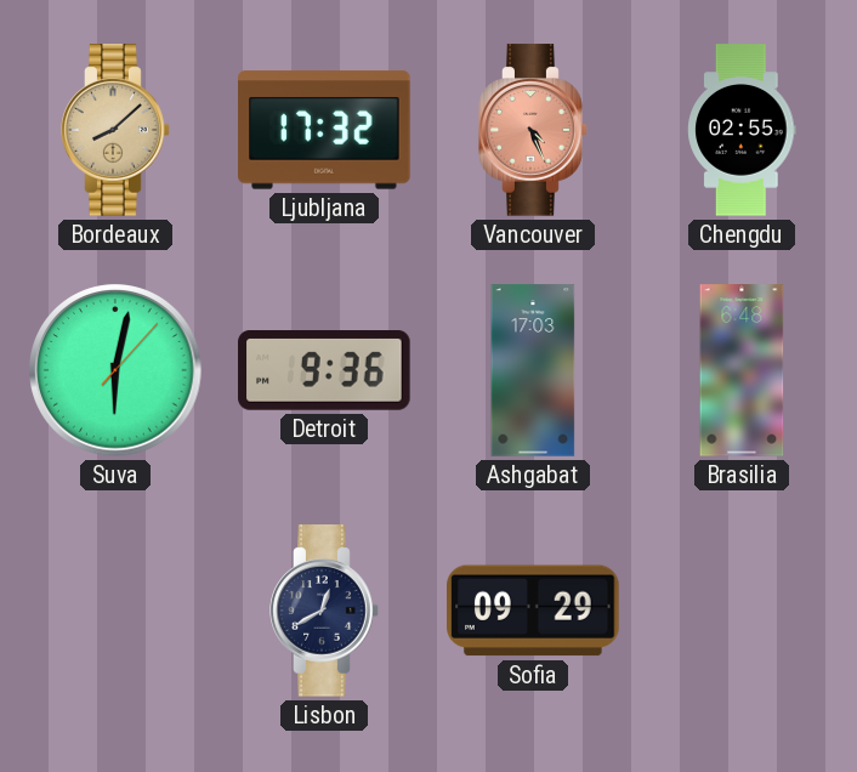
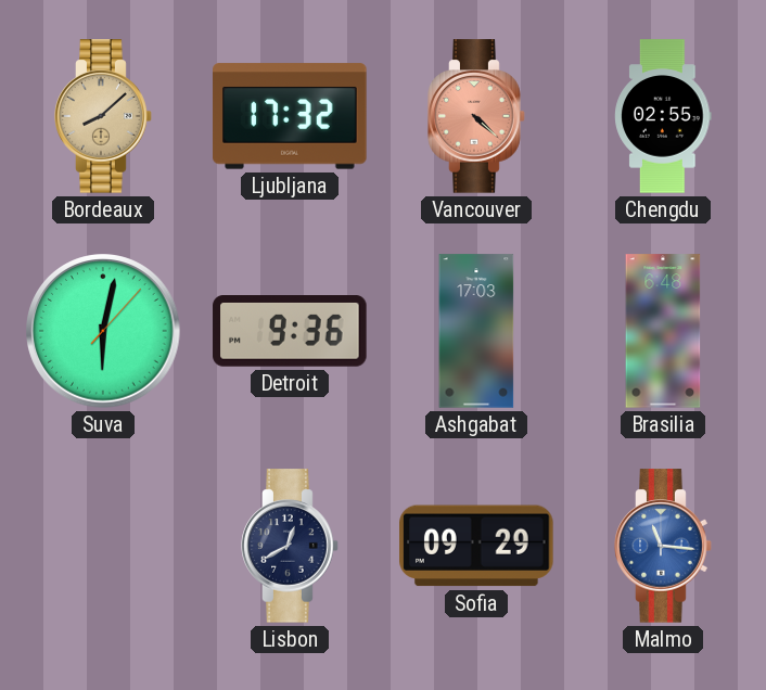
Vancouver: 4:26 -> 4:22
Malmo: none -> 11:16
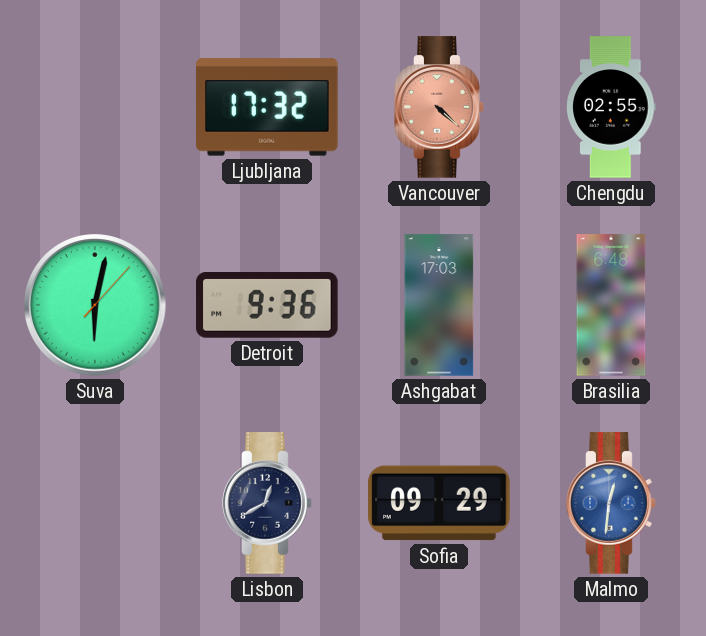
Bordeaux: 8:08 -> none
Malmo: 11:16 -> 12:31
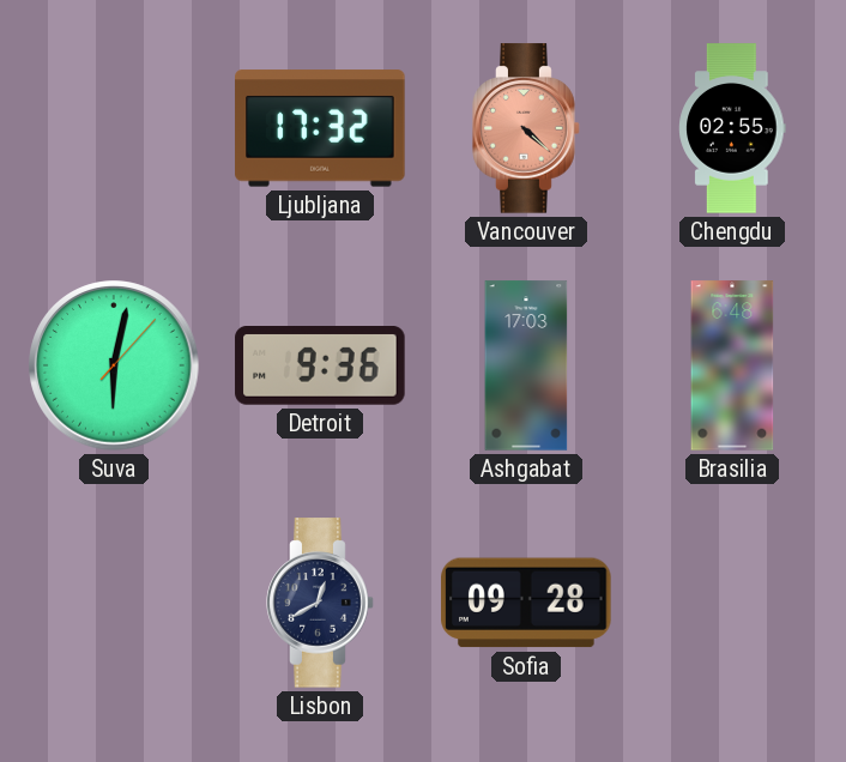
Sofia: 09:29 -> 09:28
Malmo: 12:31 -> none
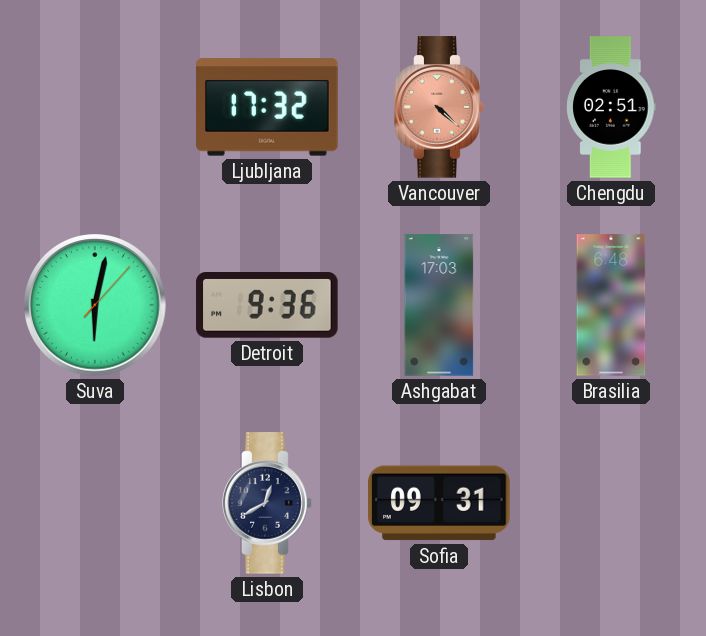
Chengdu: 02:55 -> 02:51
Sofia: 09:28 -> 09:31
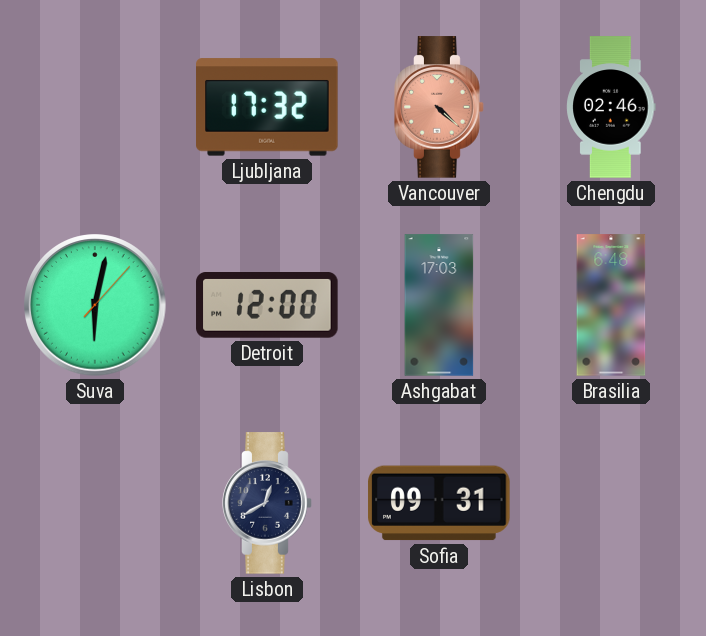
Chengdu: 02:51 -> 02:46
Detroit: 9:36 -> 12:00
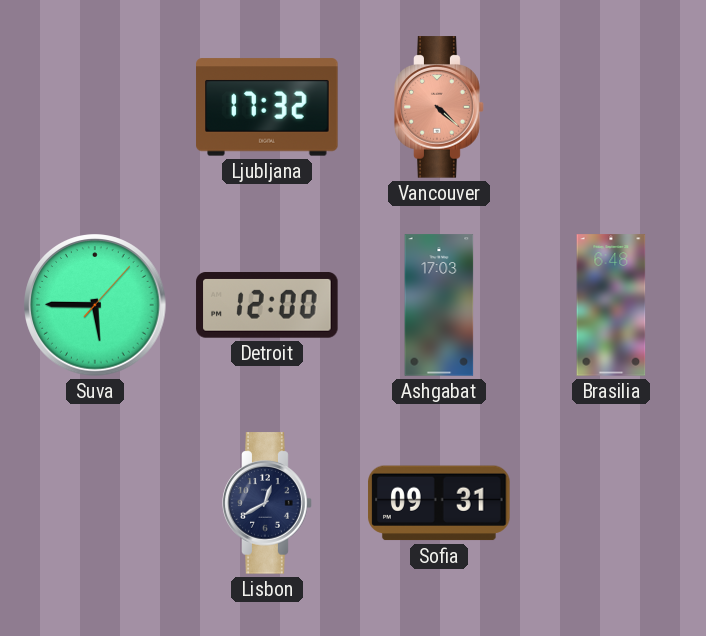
Chengdu: 02:46 -> none
Suva: 6:02 -> 5:45
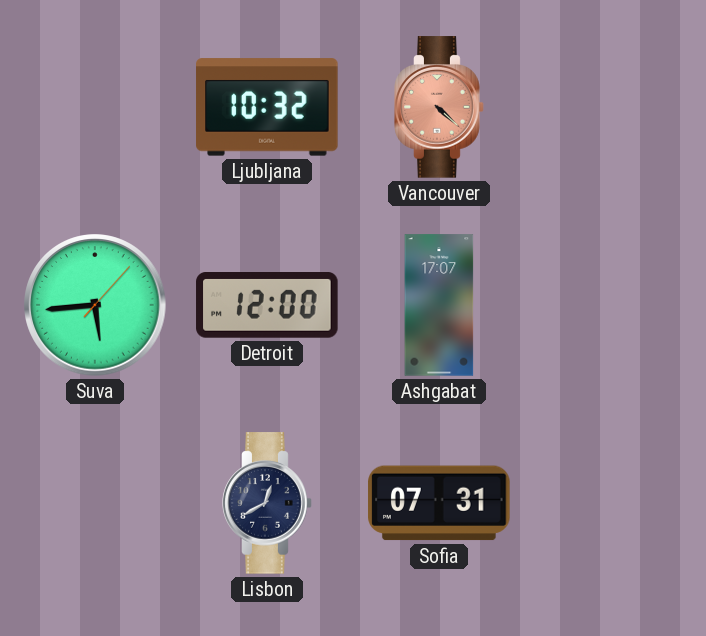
Ljubljana: 17:32 -> 10:32
Suva: 5:45 -> 5:44
Ashgabat: 17:03 -> 17:07
Brasilia: 6:48 -> none
Sofia: 09:31 -> 07:31
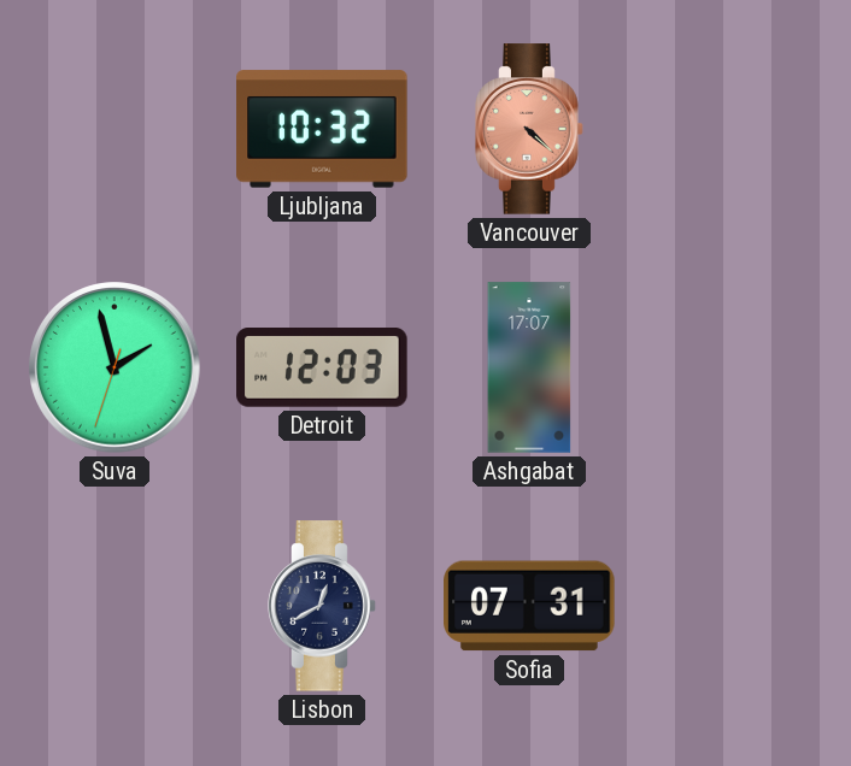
Suva: 5:44 -> 1:57
Detroit: 12:00 -> 12:03
